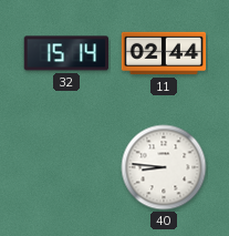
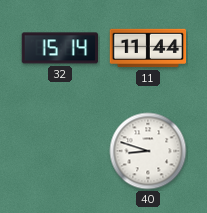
11: 02:44 -> 11:44
40: 8:46 -> 8:48
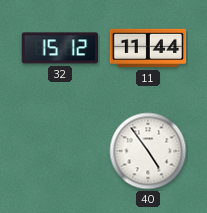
32: 15:14 -> 15:12
40: 8:48 -> 4:54
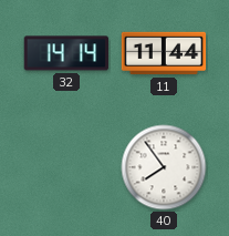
32: 15:12 -> 14:14
40: 4:54 -> 7:54
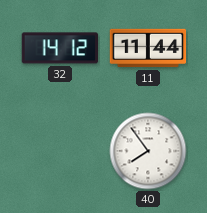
32: 14:14 -> 14:12
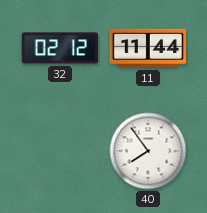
32: 14:12 -> 02:12
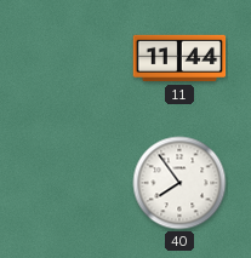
32: 02:12 -> none
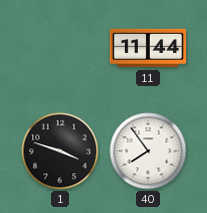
1: none -> 3:48
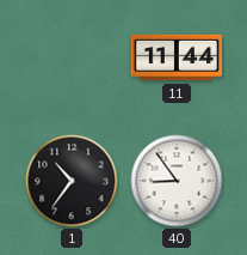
1: 3:48 -> 10:36
40: 7:54 -> 8:54
